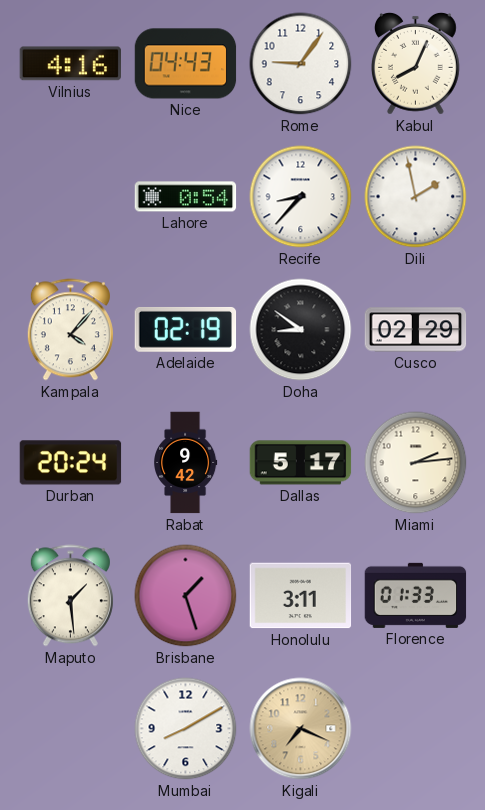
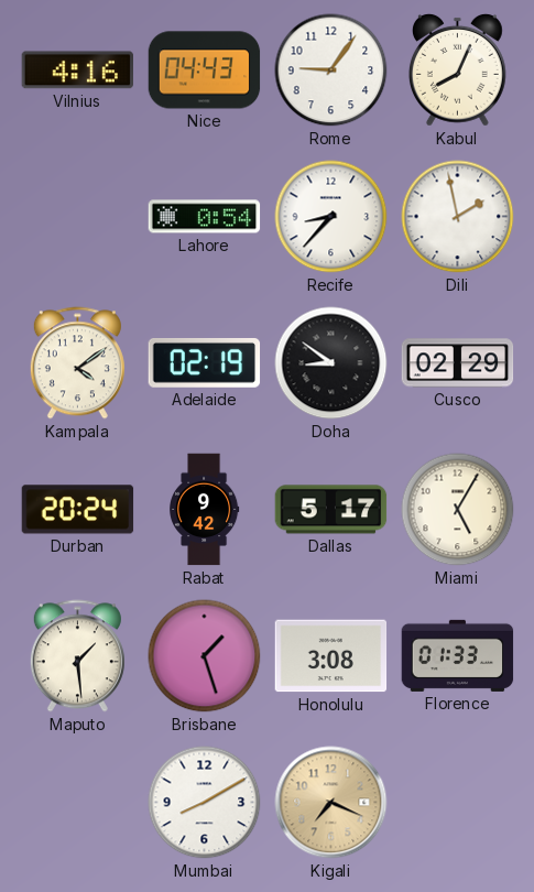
Kampala: 4:07 -> 4:09
Miami: 2:14 -> 5:05
Honolulu: 3:11 -> 3:08
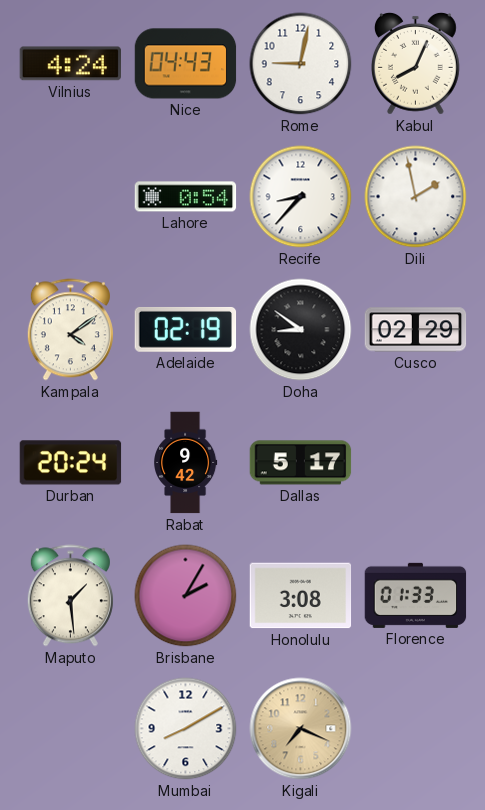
Vilnius: 4:16 -> 4:24
Rome: 9:06 -> 9:02
Miami: 5:05 -> none
Brisbane: 1:27 -> 2:05
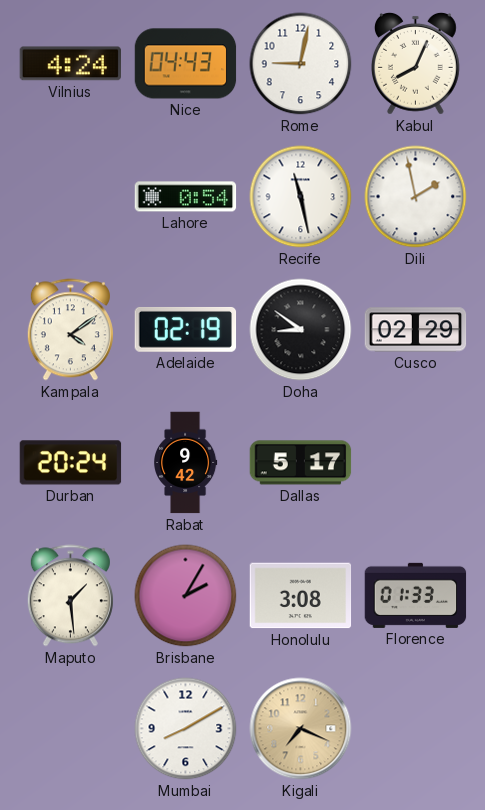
Recife: 8:37 -> 11:28
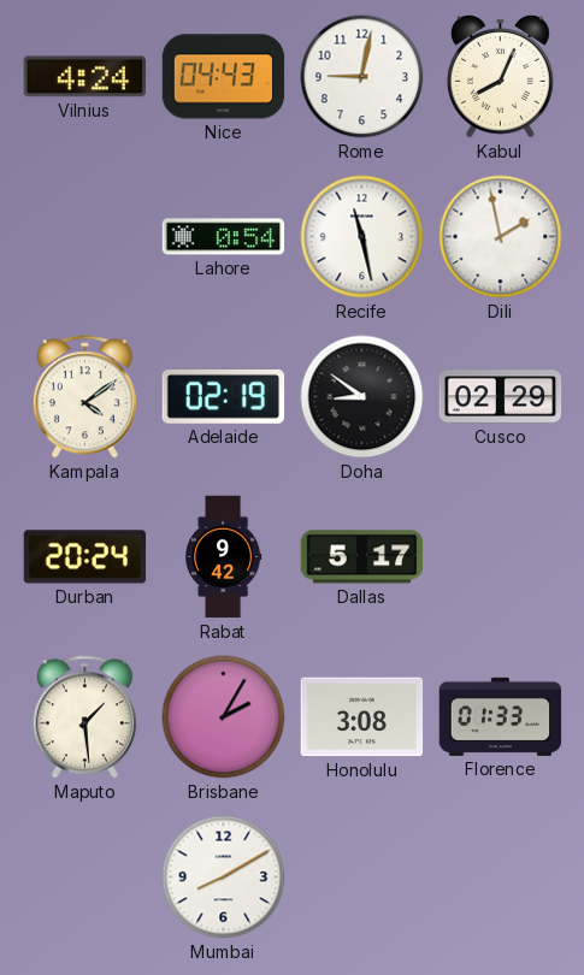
Kigali: 7:19 -> none
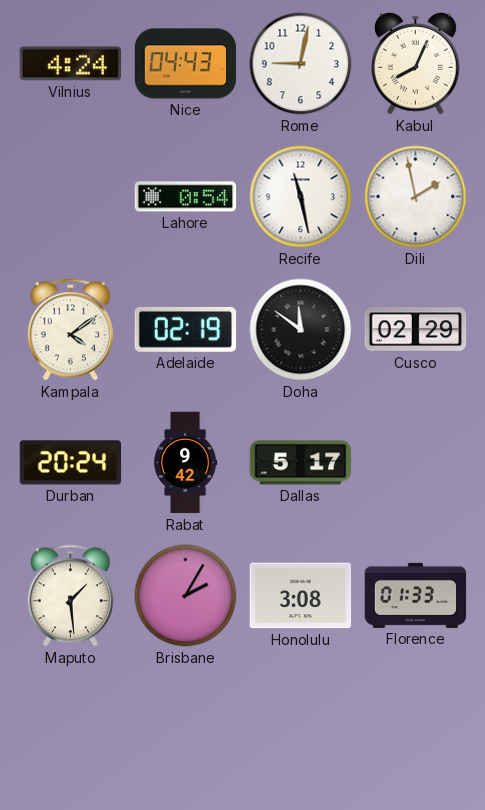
Doha: 8:51 -> 11:51
Mumbai: 8:10 -> none
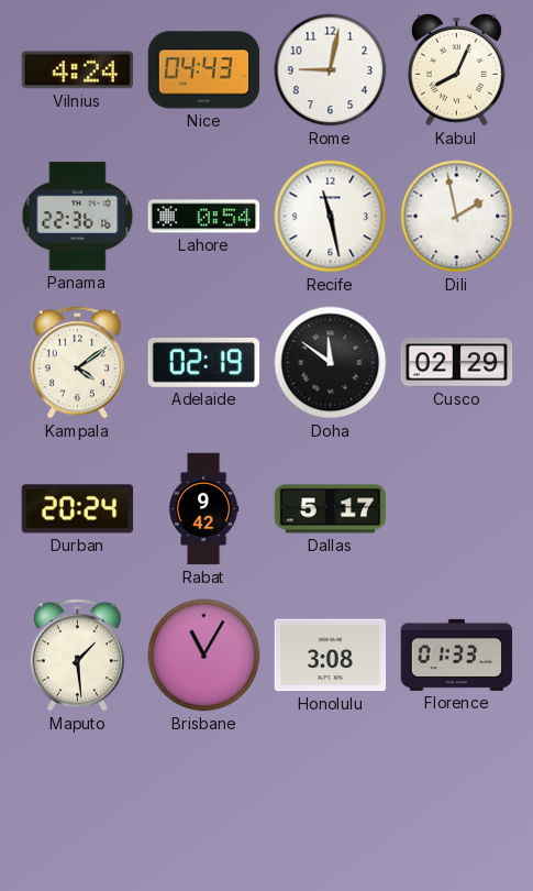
Panama: none -> 22:36
Brisbane: 2:05 -> 11:05
